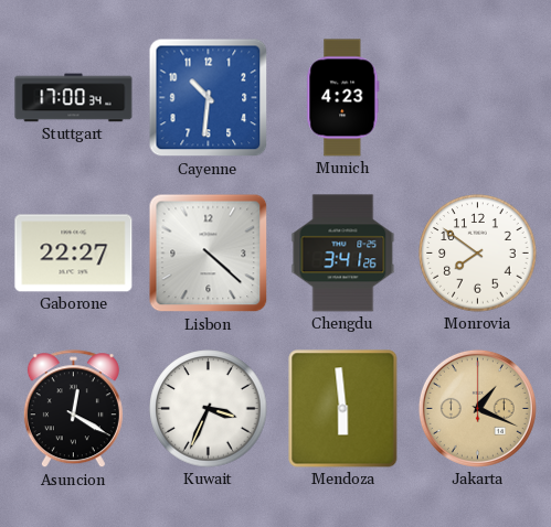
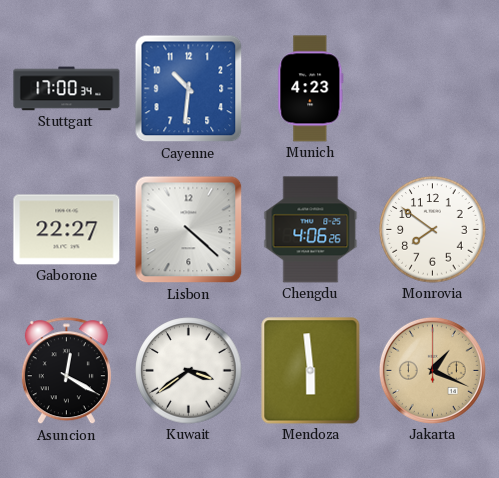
Chengdu: 3:41 -> 4:06
Kuwait: 3:34 -> 3:39
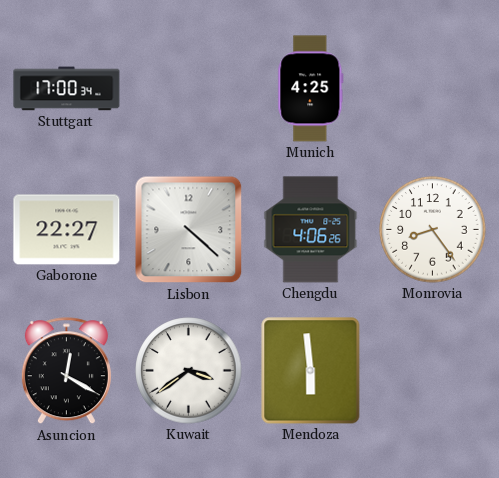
Cayenne: 10:31 -> none
Munich: 4:23 -> 4:25
Monrovia: 7:51 -> 8:24
Jakarta: 1:19 -> none
